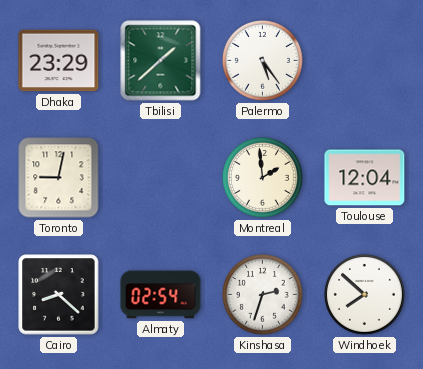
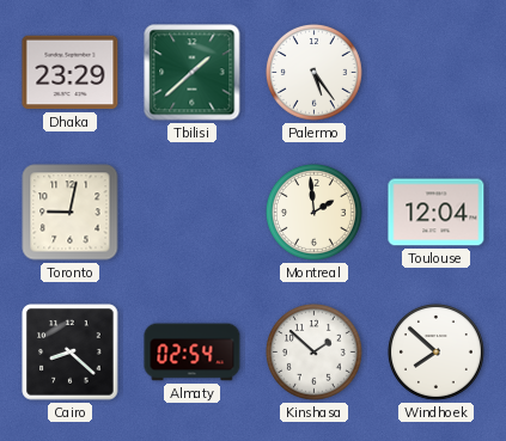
Kinshasa: 2:33 -> 1:52
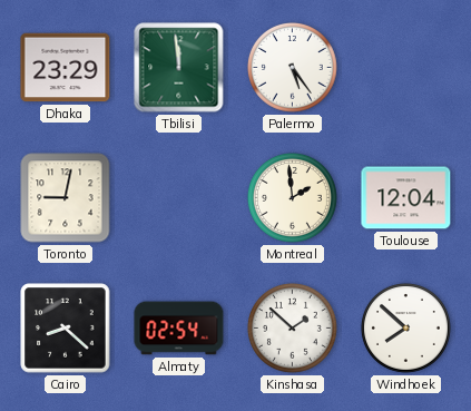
Tbilisi: 1:38 -> 11:59
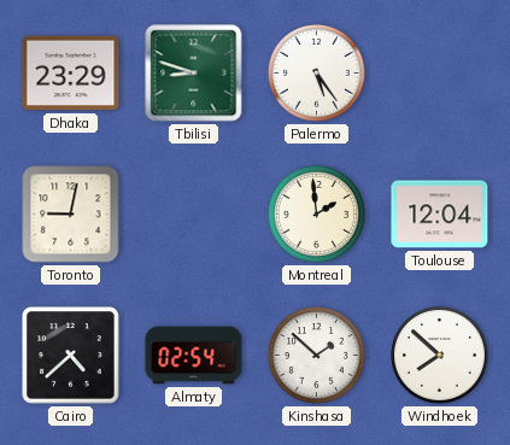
Tbilisi: 11:59 -> 8:48
Cairo: 8:22 -> 4:38
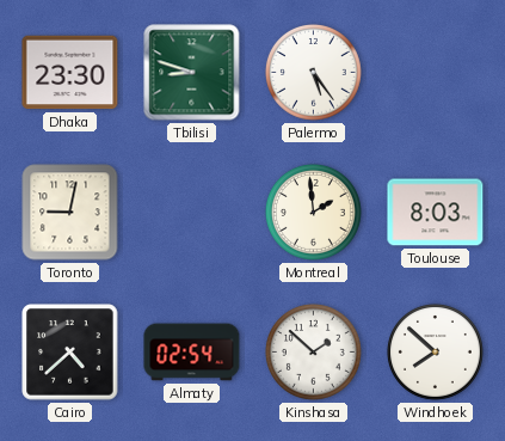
Dhaka: 23:29 -> 23:30
Toulouse: 12:04 -> 8:03
